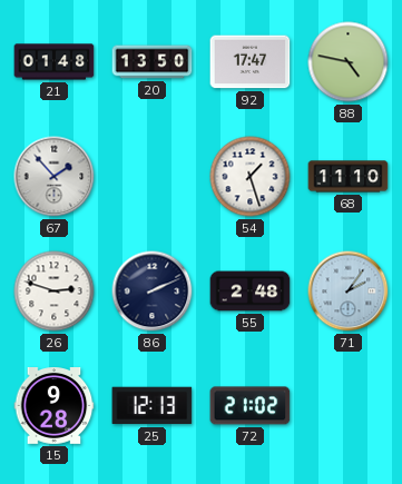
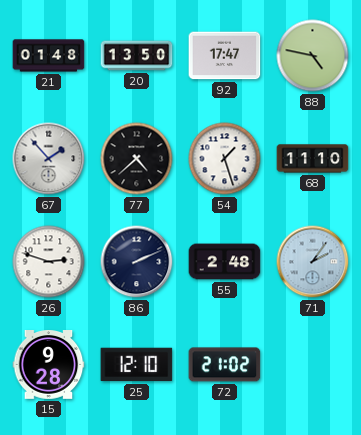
77: none -> 4:38
25: 12:13 -> 12:10
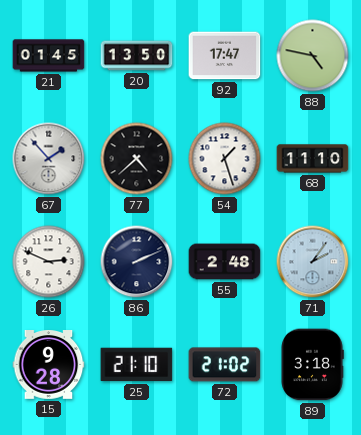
21: 01:48 -> 01:45
26: 2:48 -> 2:49
25: 12:10 -> 21:10
89: none -> 3:18
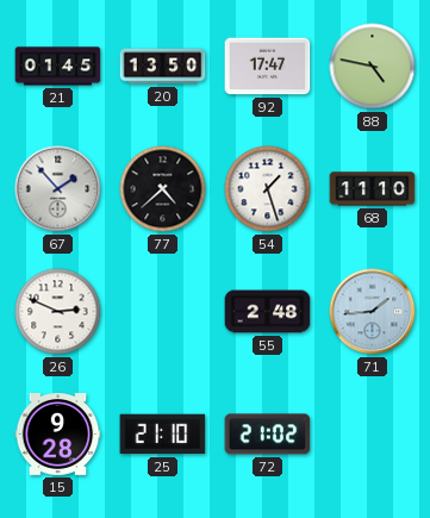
86: 2:11 -> none
71: 2:06 -> 1:44
89: 3:18 -> none
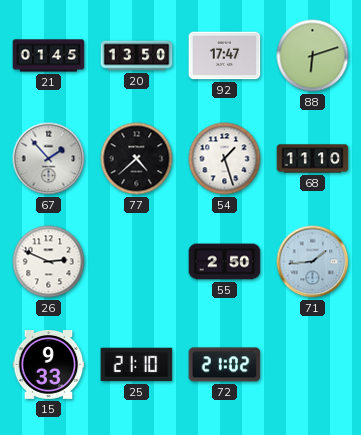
88: 4:47 -> 6:12
55: 2:48 -> 2:50
15: 9:28 -> 9:33
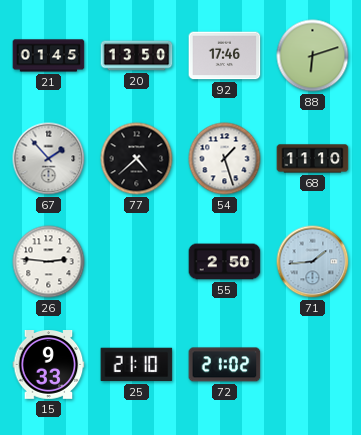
92: 17:47 -> 17:46
26: 2:49 -> 2:46
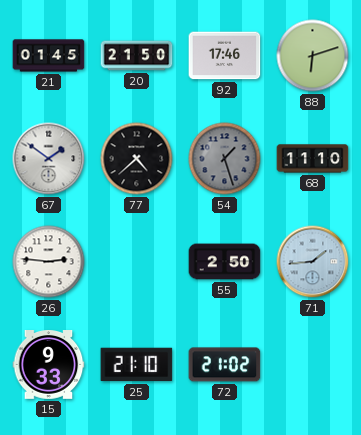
20: 13:50 -> 21:50
67: 1:53 -> 1:51
54 dial: white -> grey
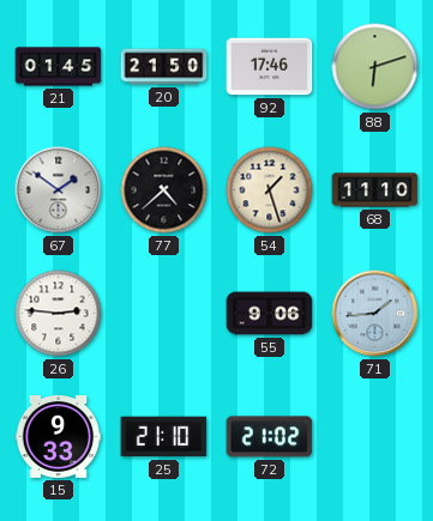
54 dial: grey -> cream
55: 2:50 -> 9:06
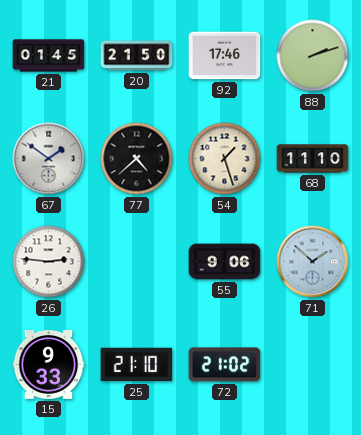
88: 6:12 -> 2:12
71: 1:44 -> 1:52
